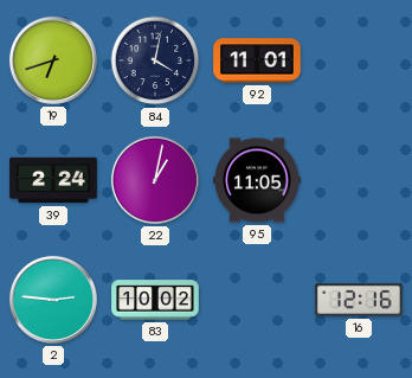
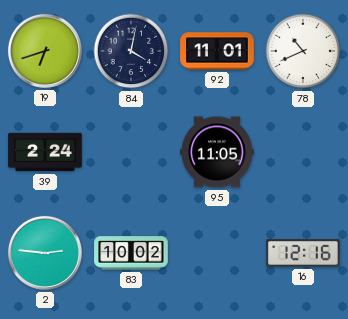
78: none -> 10:41
22: 1:02 -> none
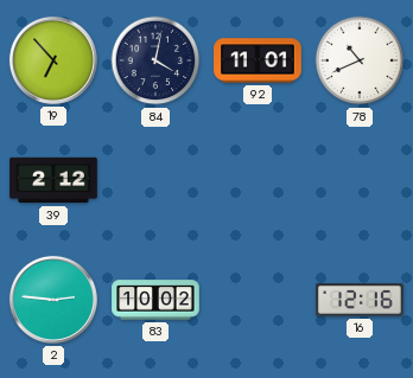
19: 6:42 -> 6:53
39: 2:24 -> 2:12
95: 11:05 -> none
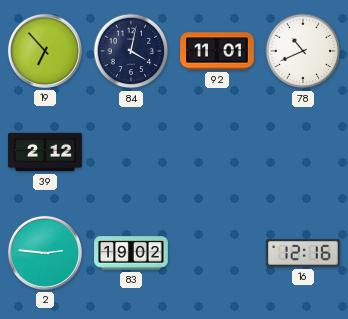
83: 10:02 -> 19:02
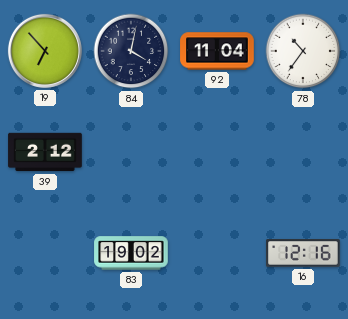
92: 11:01 -> 11:04
78: 10:41 -> 10:36
2: 2:46 -> none
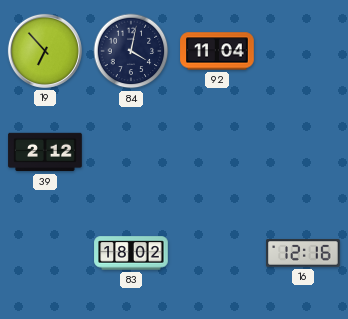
78: 10:36 -> none
83: 19:02 -> 18:02
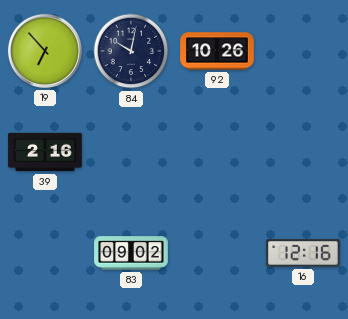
84: 4:02 -> 10:02
92: 11:04 -> 10:26
39: 2:12 -> 2:16
83: 18:02 -> 09:02
